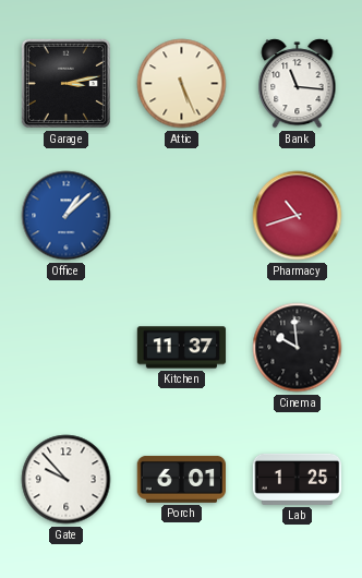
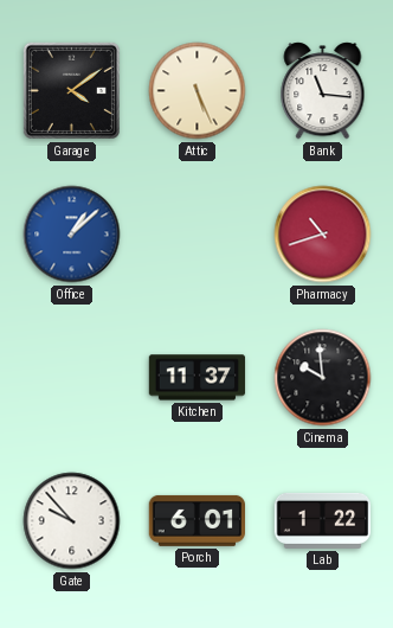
Garage: 3:13 -> 4:09
Lab: 1:25 -> 1:22
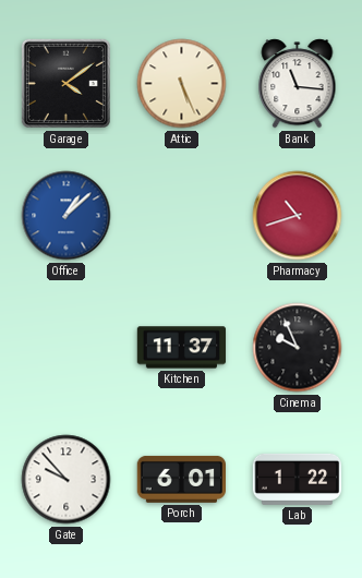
Cinema: 9:59 -> 9:56
